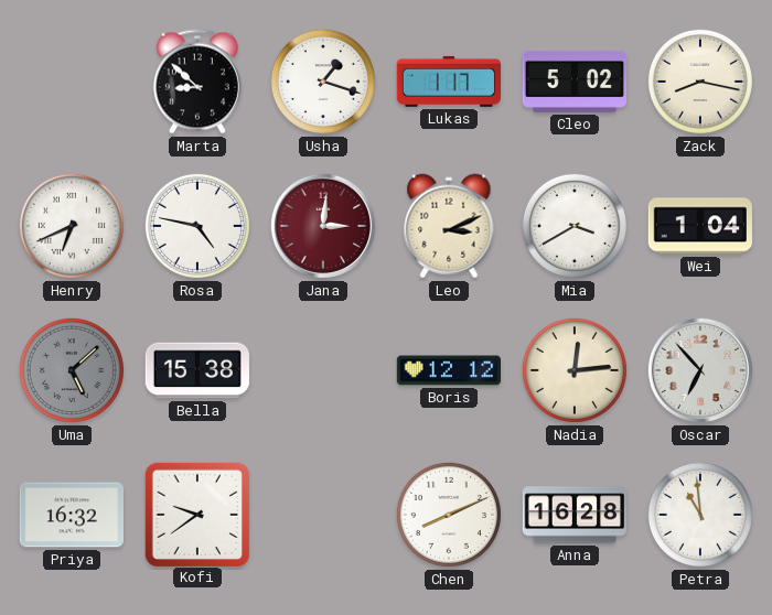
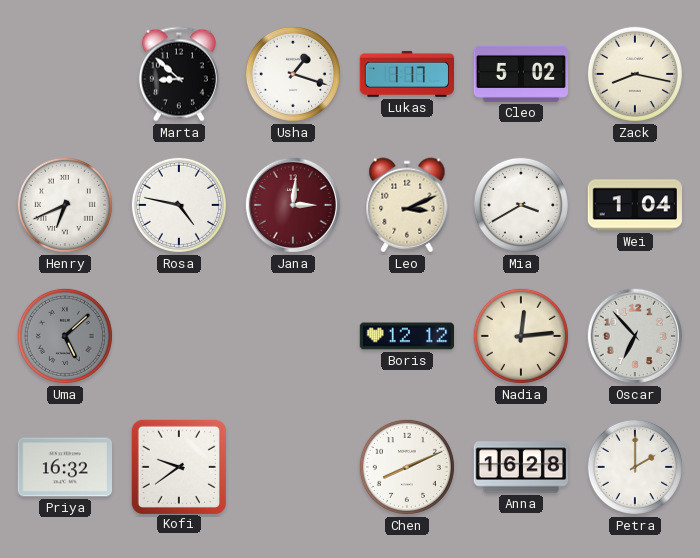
Bella: 15:38 -> none
Petra: 10:59 -> 2:00
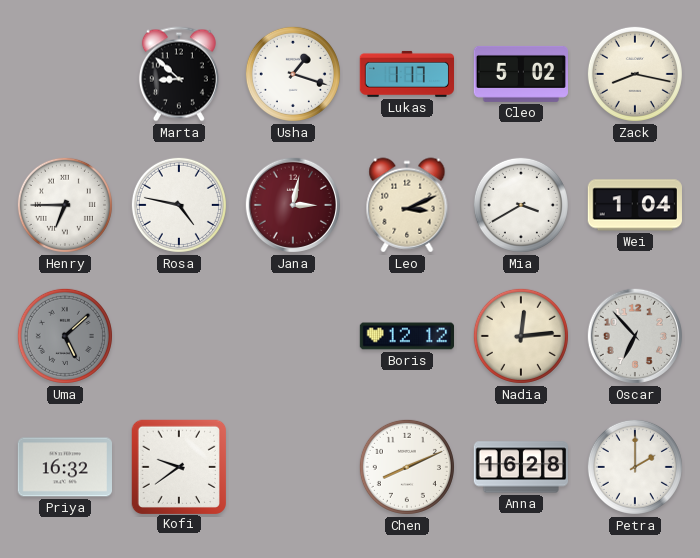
Henry: 6:41 -> 6:45
Jana: 3:01 -> 3:02
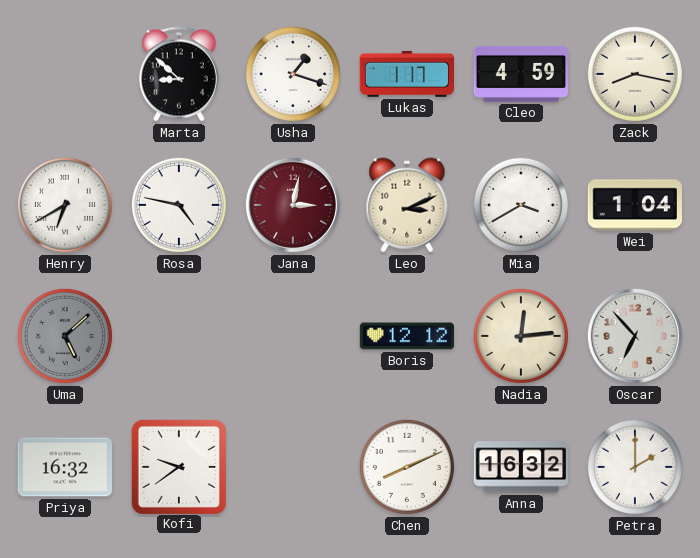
Cleo: 5:02 -> 4:59
Henry: 6:45 -> 6:40
Anna: 16:28 -> 16:32
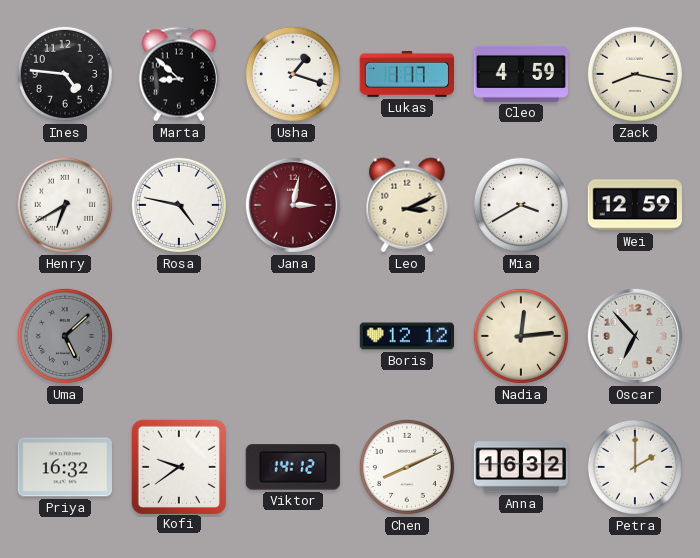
Ines: none -> 4:46
Wei: 1:04 -> 12:59
Viktor: none -> 14:12
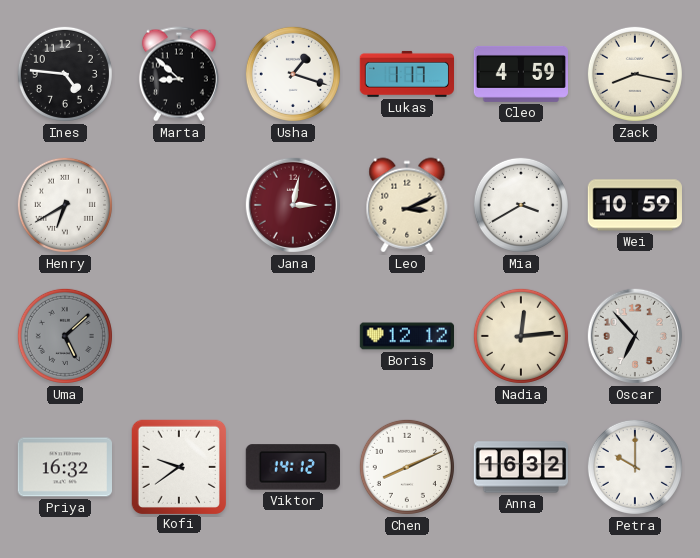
Rosa: 4:47 -> none
Wei: 12:59 -> 10:59
Petra: 2:00 -> 10:00
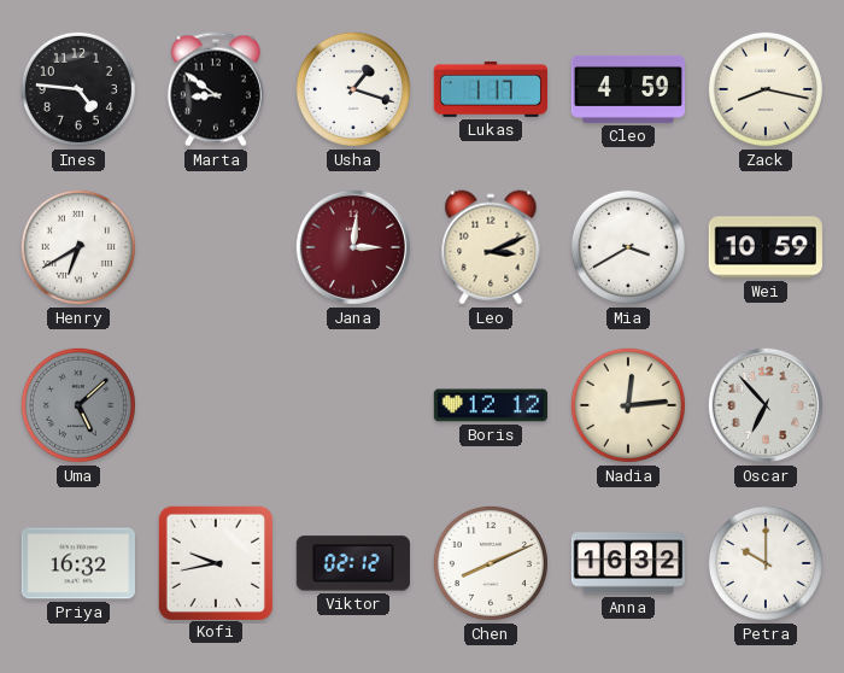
Marta: 8:52 -> 8:51
Jana: 3:02 -> 3:01
Kofi: 9:39 -> 9:43
Viktor: 14:12 -> 02:12
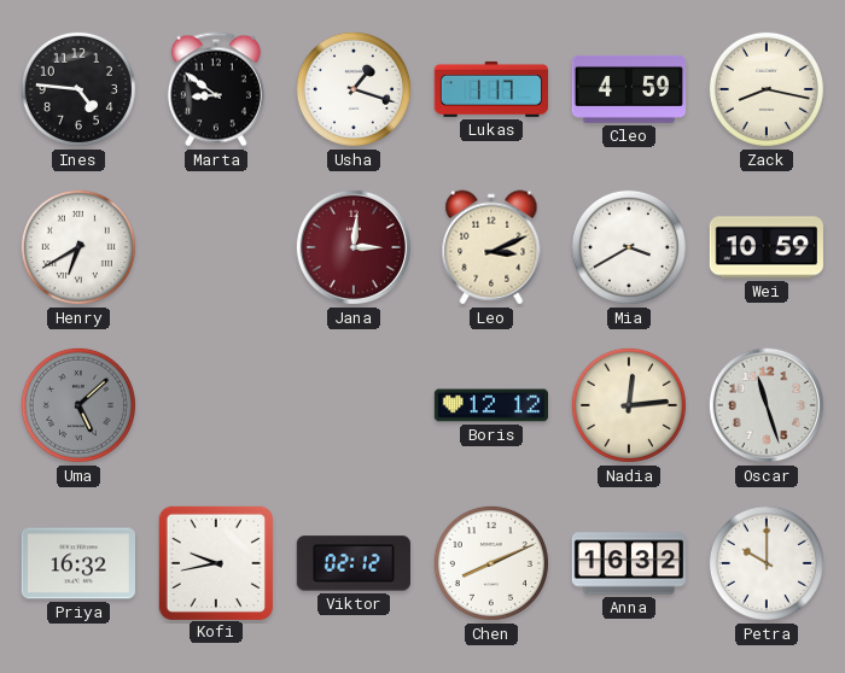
Oscar: 6:53 -> 11:27
